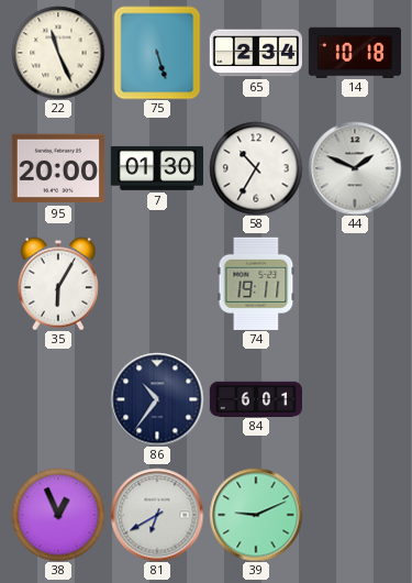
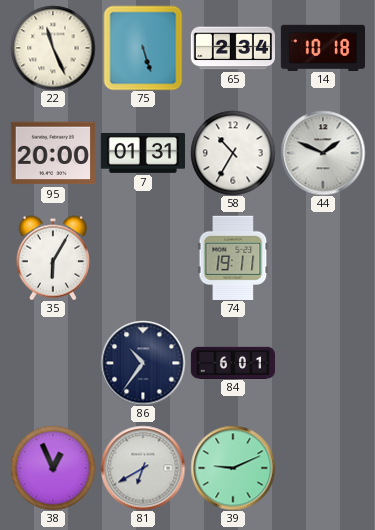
7: 01:30 -> 01:31
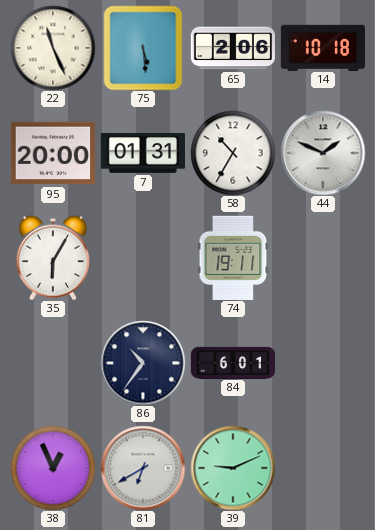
75: 5:27 -> 5:29
65: 2:34 -> 2:06
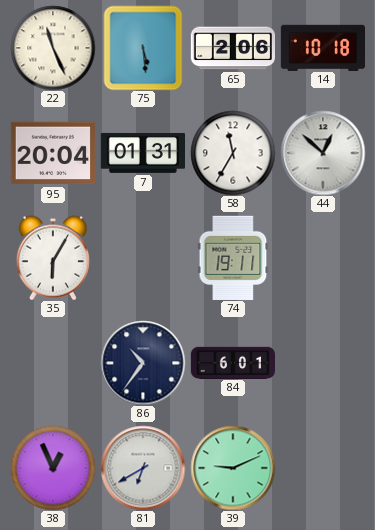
95: 20:00 -> 20:04
58: 10:35 -> 11:35
44: 1:49 -> 12:52
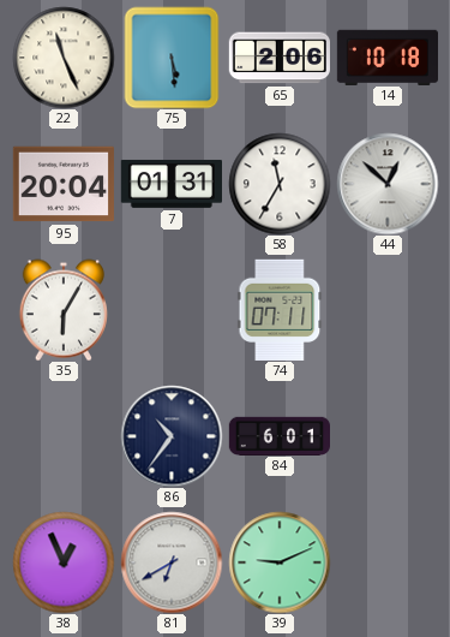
74: 19:11 -> 07:11
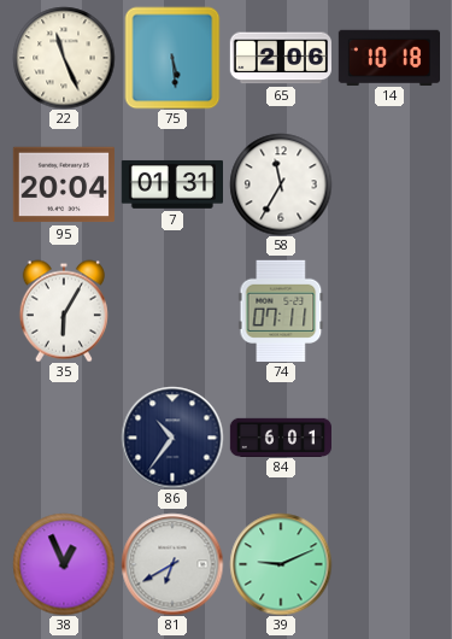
44: 12:52 -> none
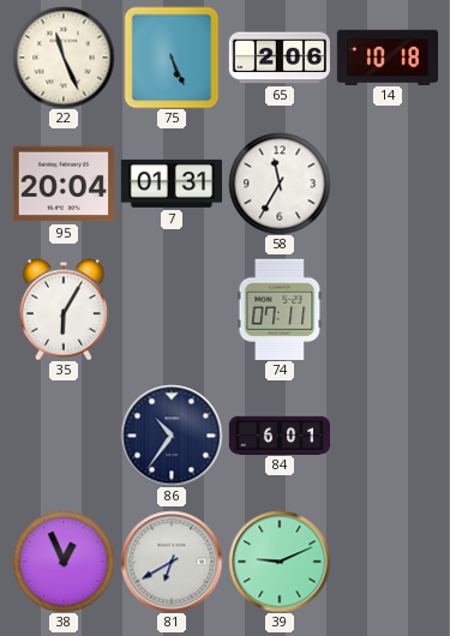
75: 5:29 -> 5:26
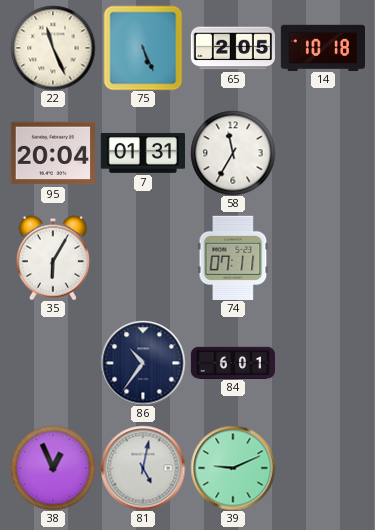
65: 2:06 -> 2:05
81: 6:40 -> 5:02
